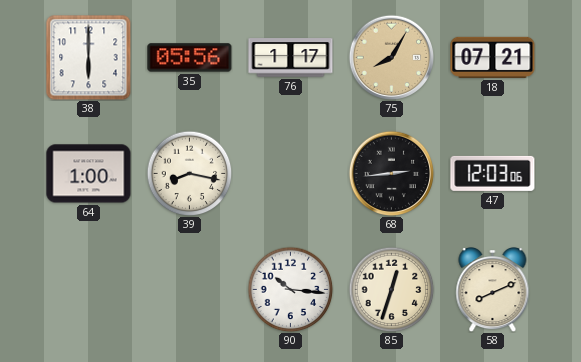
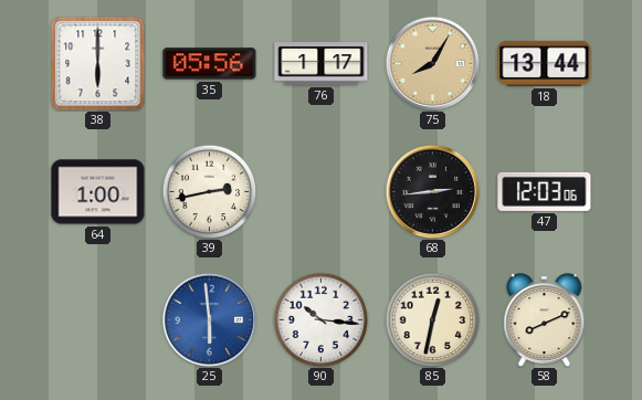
18: 07:21 -> 13:44
39: 8:17 -> 2:43
25: none -> 5:59
85: 12:33 -> 12:32
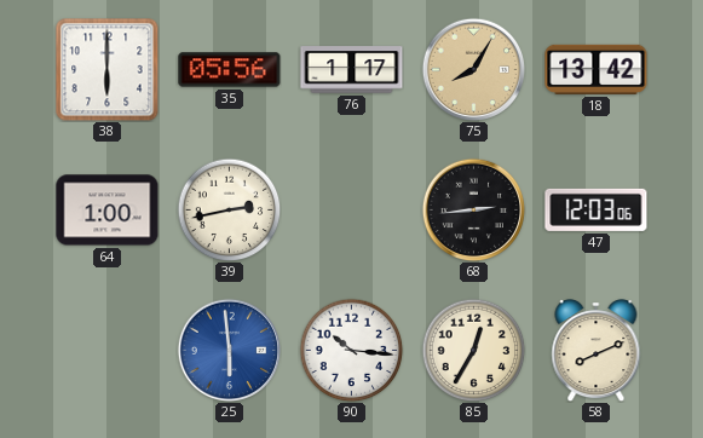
18: 13:44 -> 13:42
85: 12:32 -> 12:35
